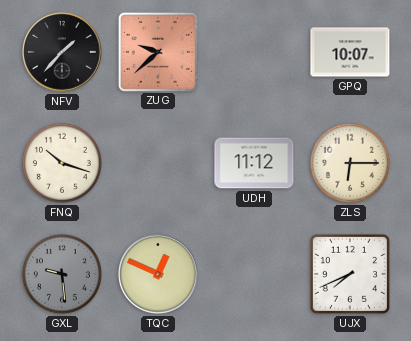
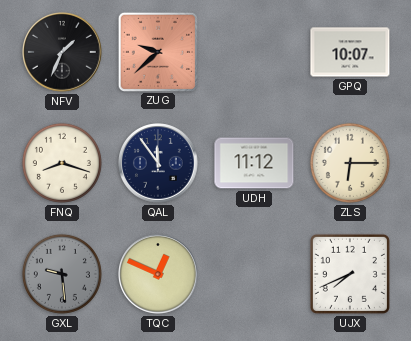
NFV: 1:37 -> 1:34
FNQ: 10:18 -> 8:18
QAL: none -> 11:54
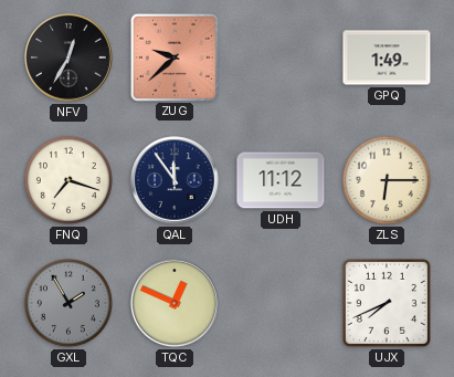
NFV: 1:34 -> 12:35
GPQ: 10:07 -> 1:49
FNQ: 8:18 -> 7:18
GXL: 9:29 -> 1:55
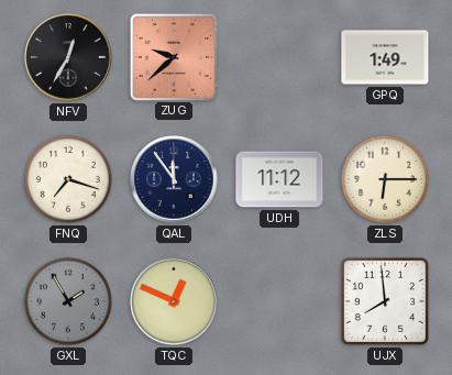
UJX: 7:41 -> 7:59
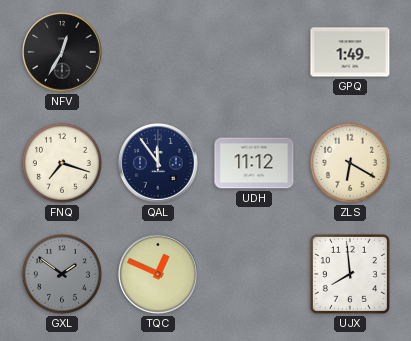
ZUG: 9:38 -> none
ZLS: 6:15 -> 6:20
GXL: 1:55 -> 1:51
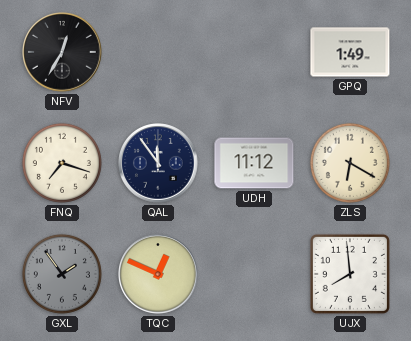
GXL: 1:51 -> 1:54
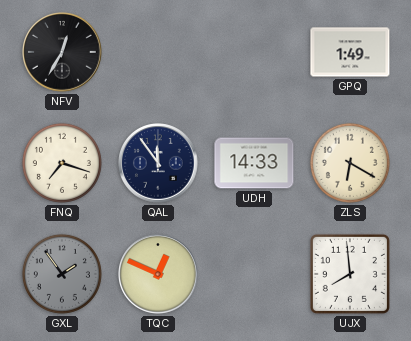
UDH: 11:12 -> 14:33
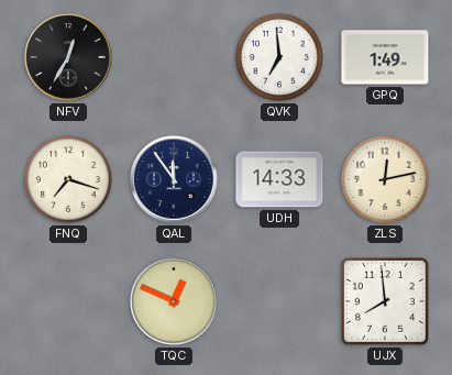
QVK: none -> 6:59
ZLS: 6:20 -> 12:13
GXL: 1:54 -> none
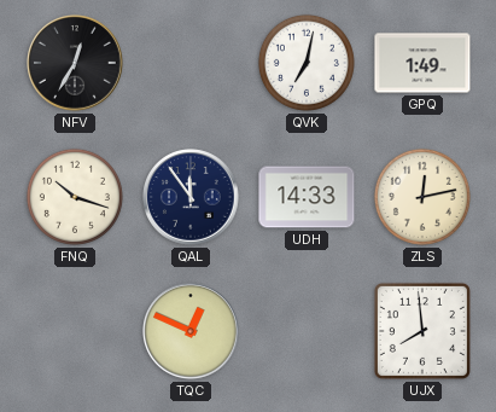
QVK: 6:59 -> 7:02
FNQ: 7:18 -> 10:18
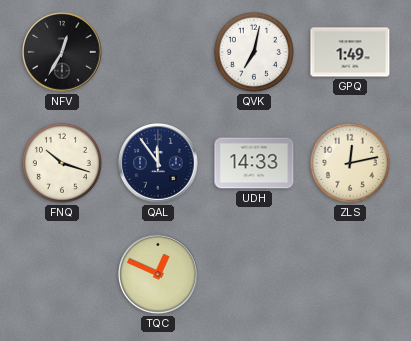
UJX: 7:59 -> none
